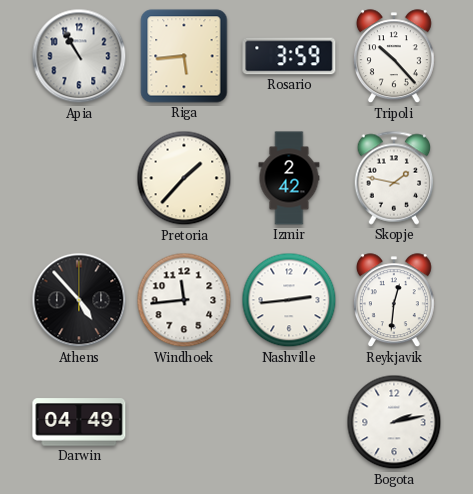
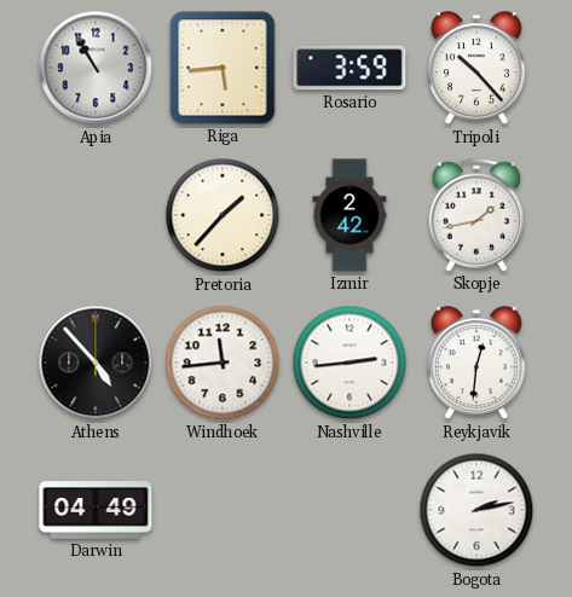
Skopje: 1:47 -> 1:43
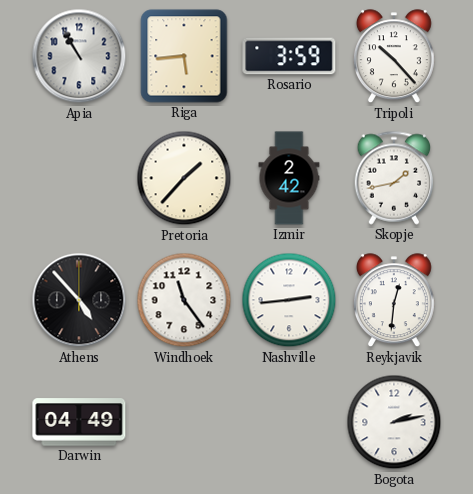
Windhoek: 11:44 -> 11:24
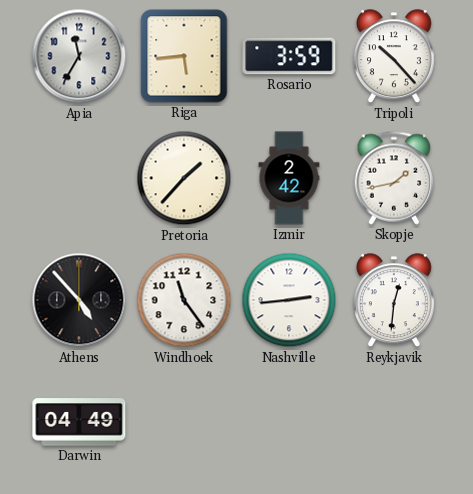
Apia: 10:55 -> 11:35
Bogota: 2:13 -> none
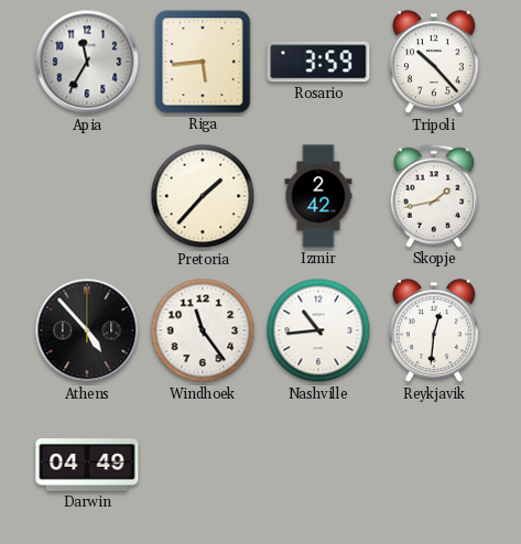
Nashville: 2:44 -> 10:44
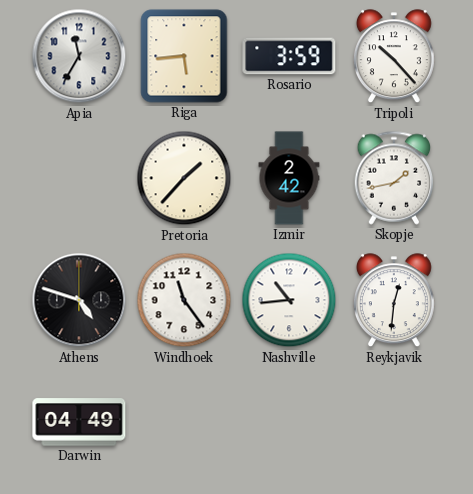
Athens: 4:53 -> 4:48
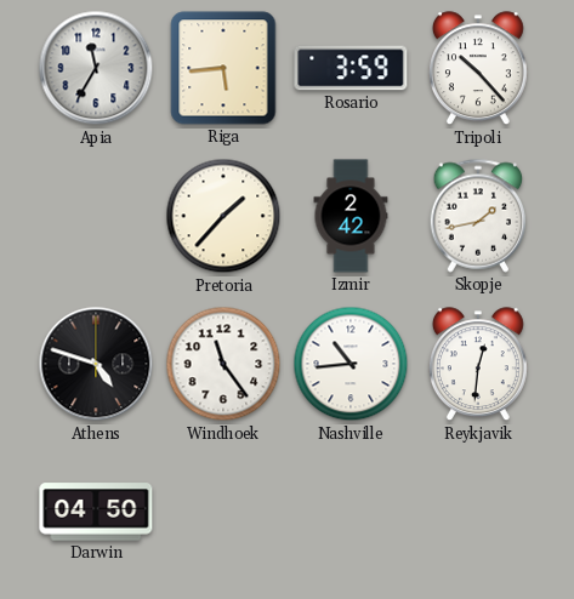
Darwin: 04:49 -> 04:50
